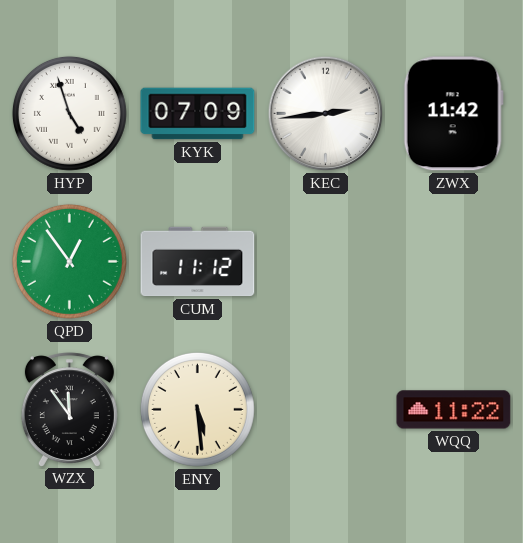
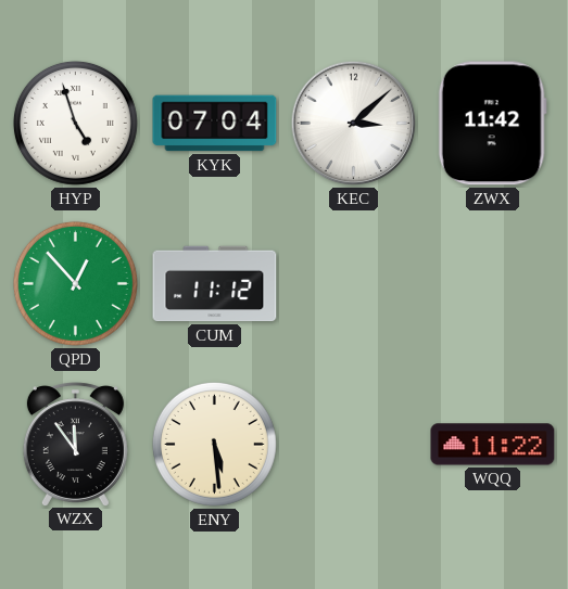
KYK: 07:09 -> 07:04
KEC: 2:44 -> 3:08
QPD: 12:54 -> 12:53
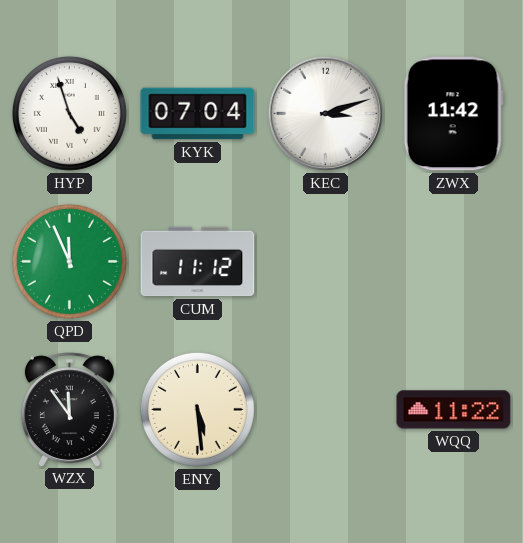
KEC: 3:08 -> 3:12
QPD: 12:53 -> 11:56
